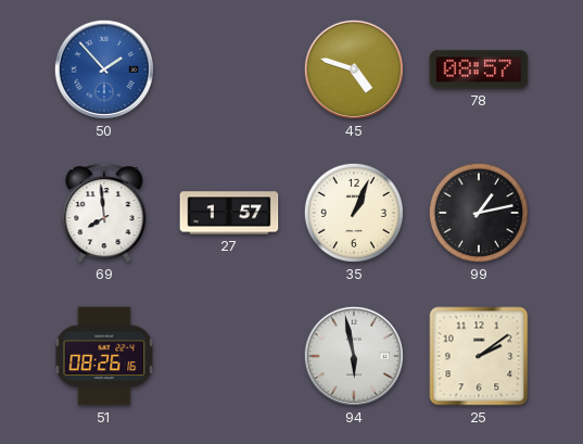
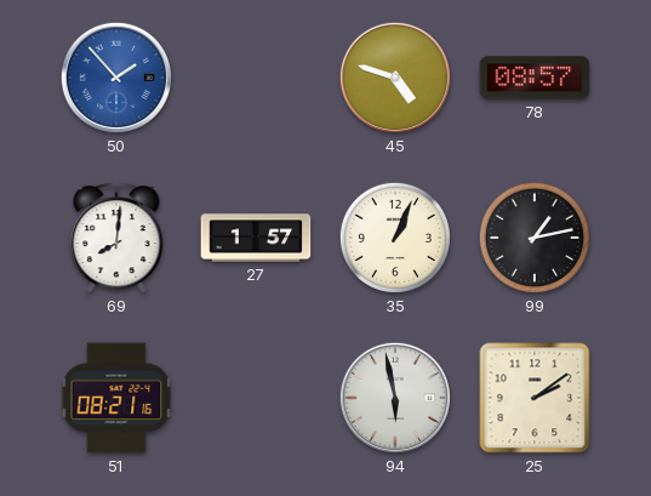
69: 7:59 -> 8:01
51: 08:26 -> 08:21
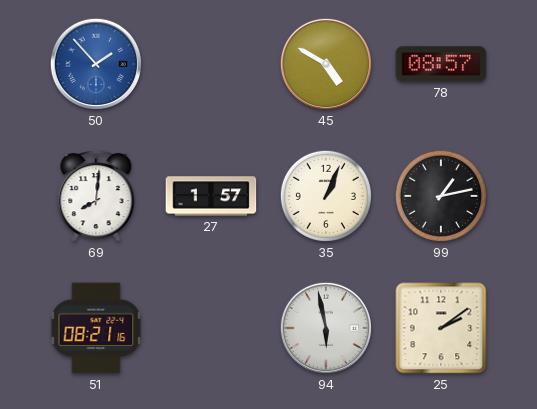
45: 4:48 -> 4:50
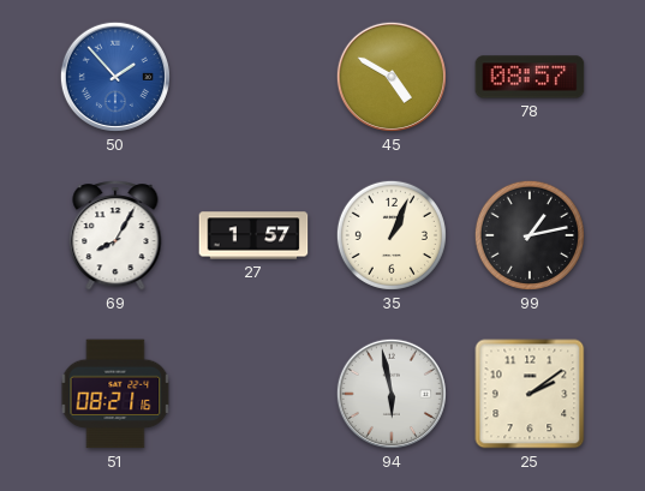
69: 8:01 -> 8:05
